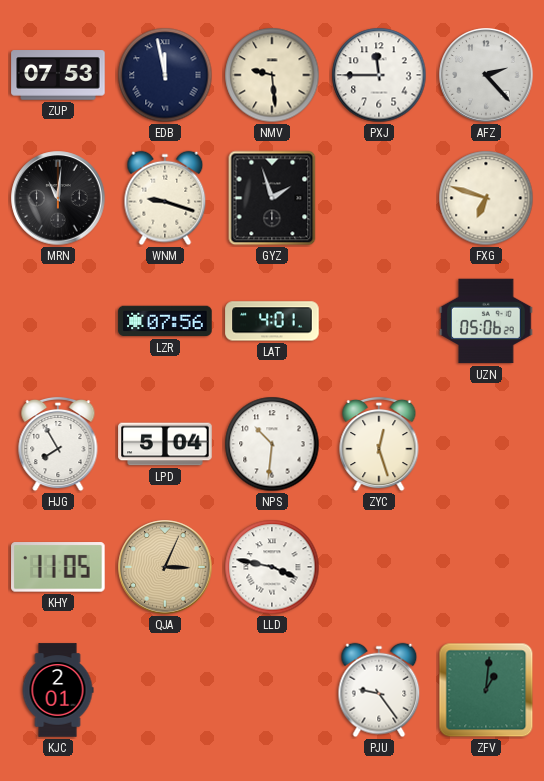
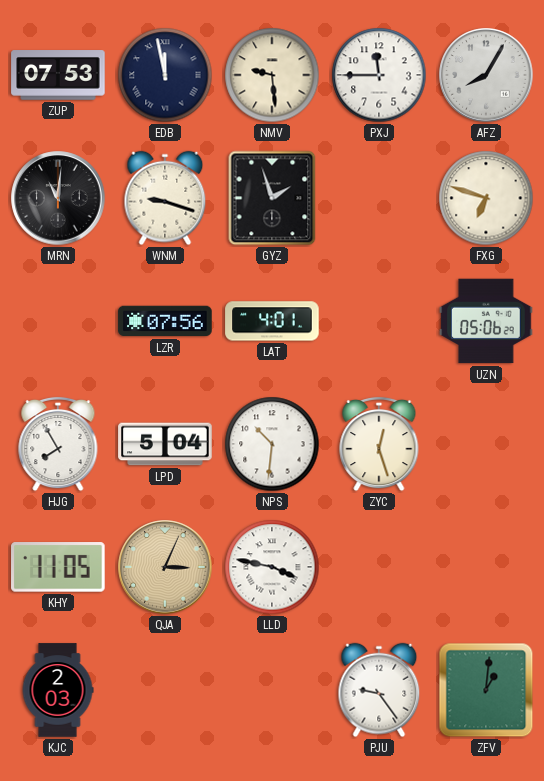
AFZ: 2:23 -> 8:05
KJC: 2:01 -> 2:03
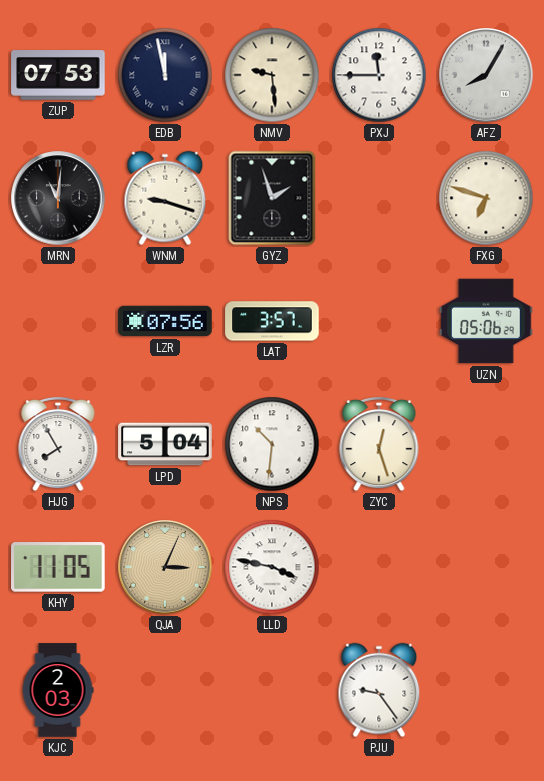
LAT: 4:01 -> 3:57
ZFV: 1:01 -> none
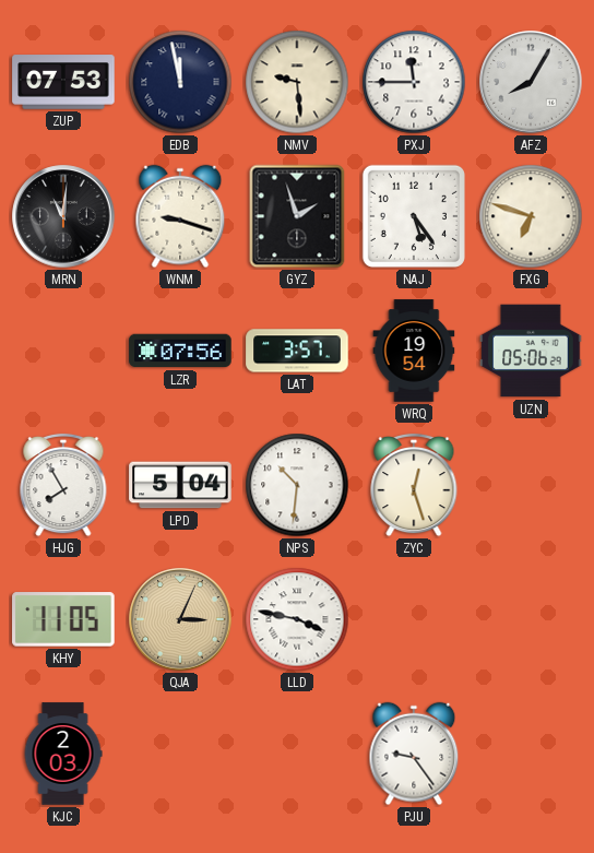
NAJ: none -> 5:24
WRQ: none -> 19:54
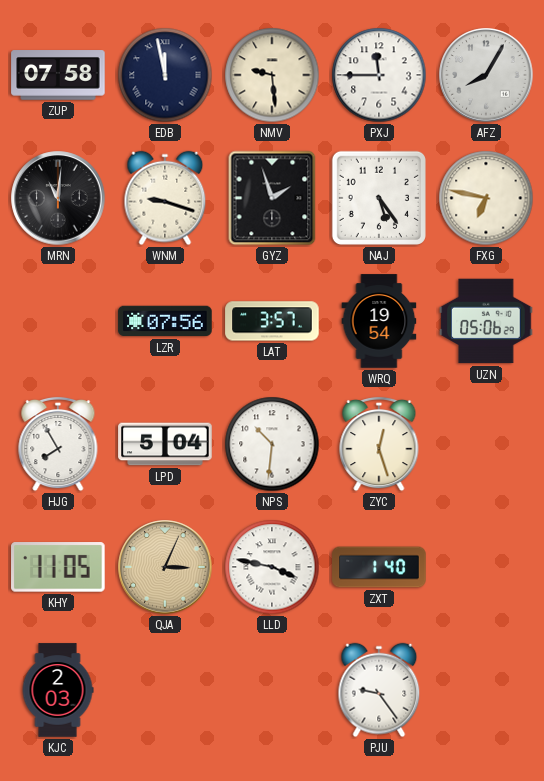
ZUP: 07:53 -> 07:58
FXG: 6:48 -> 6:47
ZXT: none -> 1:40
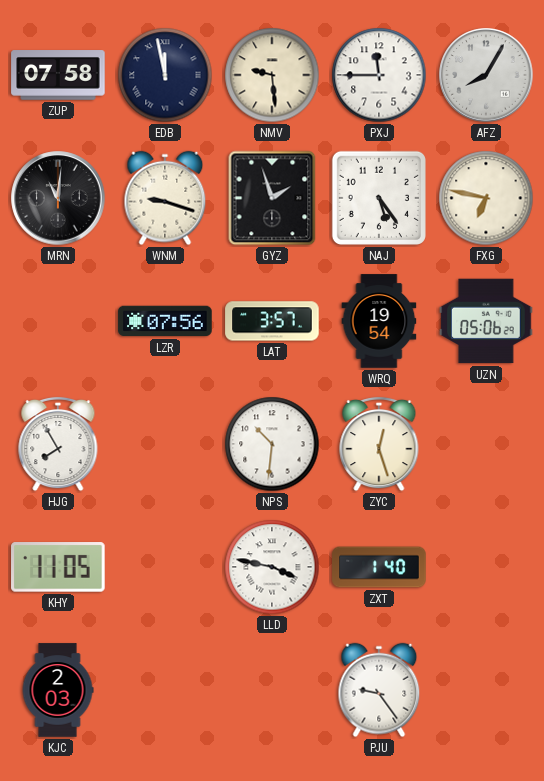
LPD: 5:04 -> none
QJA: 3:04 -> none
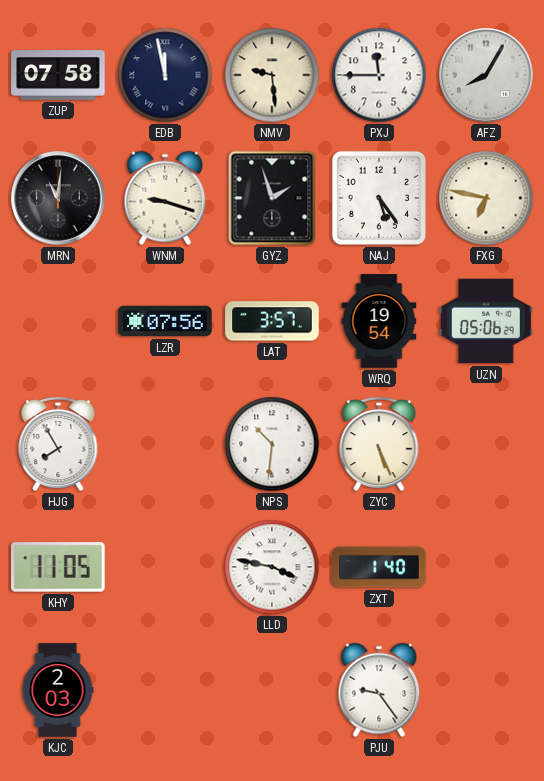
ZYC: 12:27 -> 5:26
